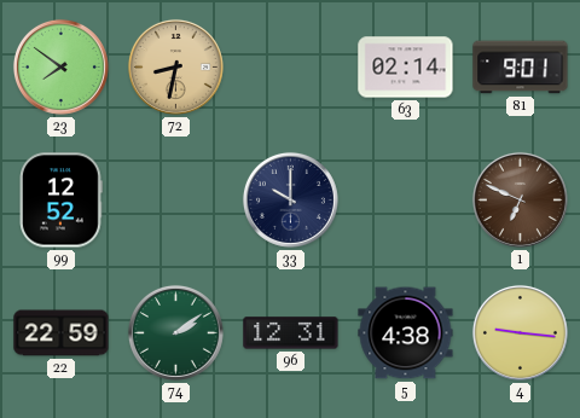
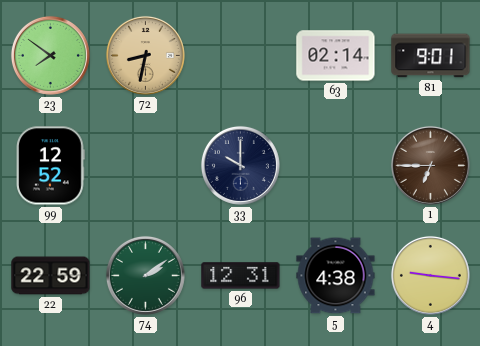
1: 6:49 -> 6:45
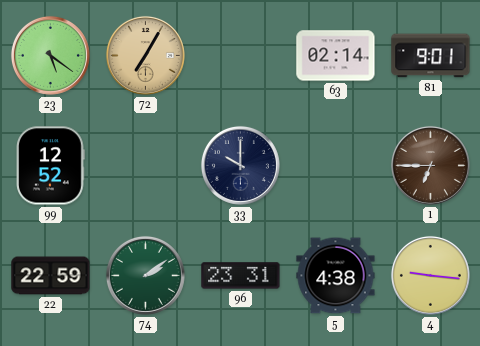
23: 7:51 -> 5:21
72: 8:32 -> 7:05
96: 12:31 -> 23:31
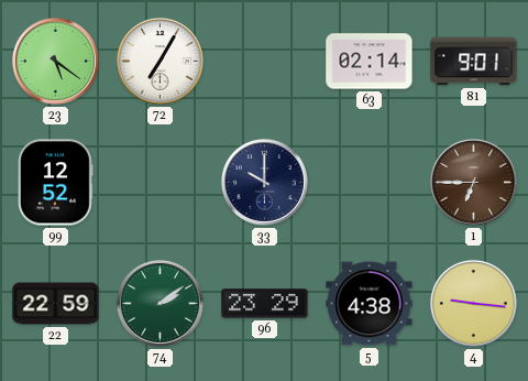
72 dial: champagne -> white
96: 23:31 -> 23:29
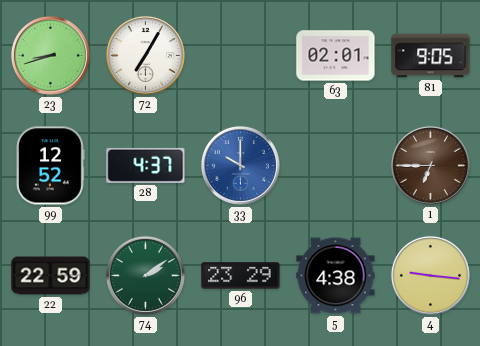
23: 5:21 -> 8:42
63: 02:14 -> 02:01
81: 9:01 -> 9:05
28: none -> 4:37
33 dial: navy -> blue
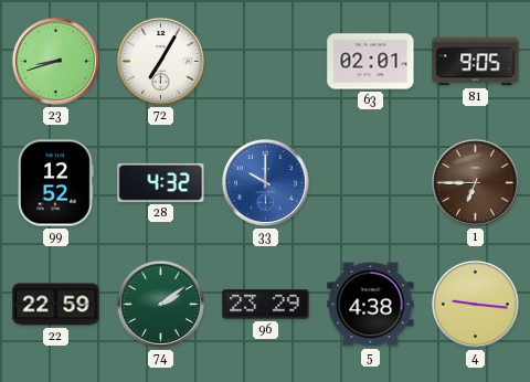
28: 4:37 -> 4:32
